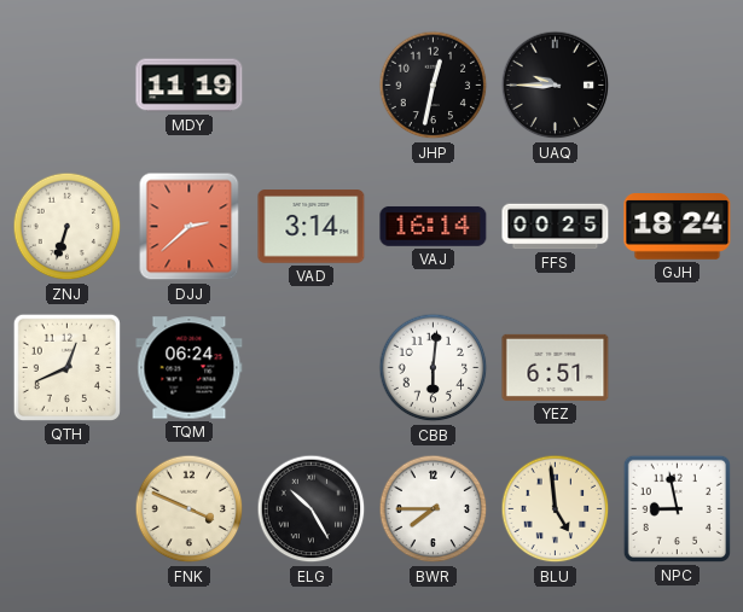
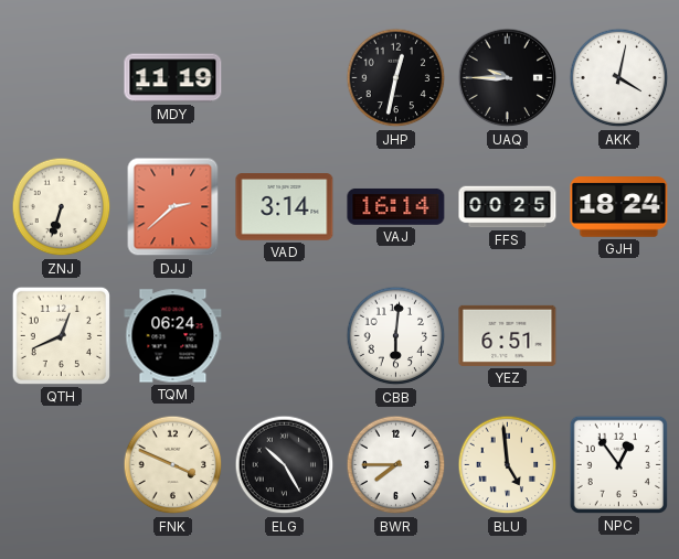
AKK: none -> 4:02
NPC: 8:58 -> 12:54
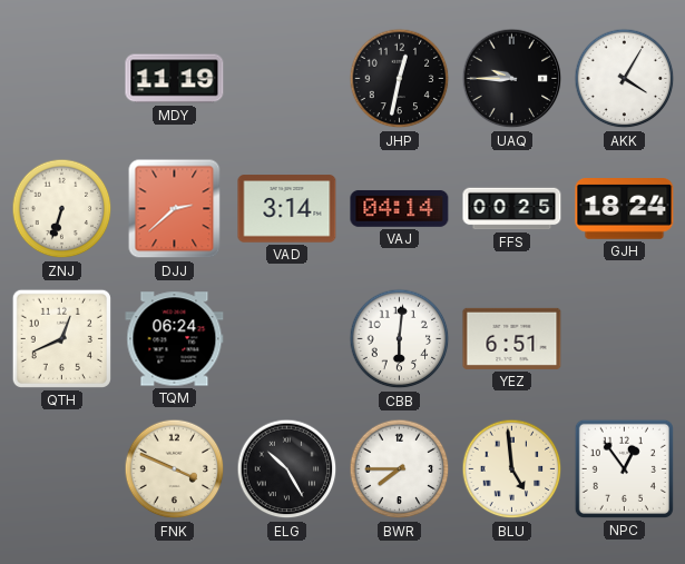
AKK: 4:02 -> 4:05
VAJ: 16:14 -> 04:14
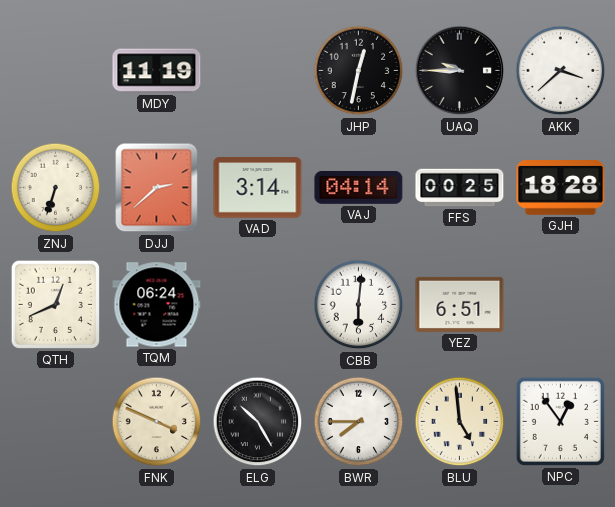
AKK: 4:05 -> 3:38
GJH: 18:24 -> 18:28
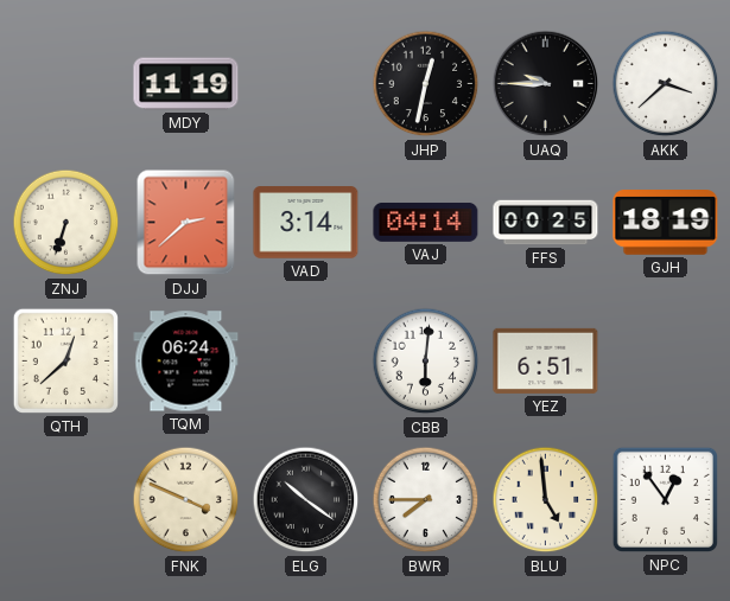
GJH: 18:28 -> 18:19
QTH: 12:41 -> 12:38
ELG: 10:25 -> 10:21
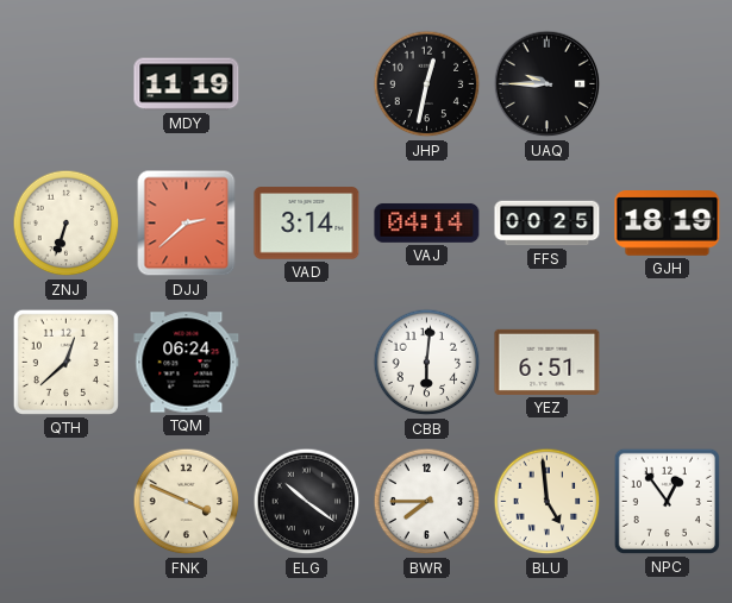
AKK: 3:38 -> none
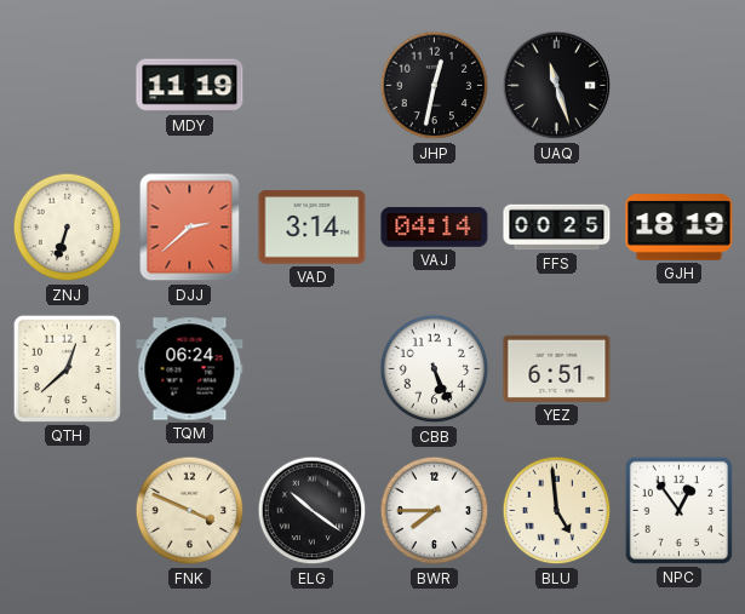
UAQ: 9:45 -> 11:27
CBB: 6:01 -> 5:26
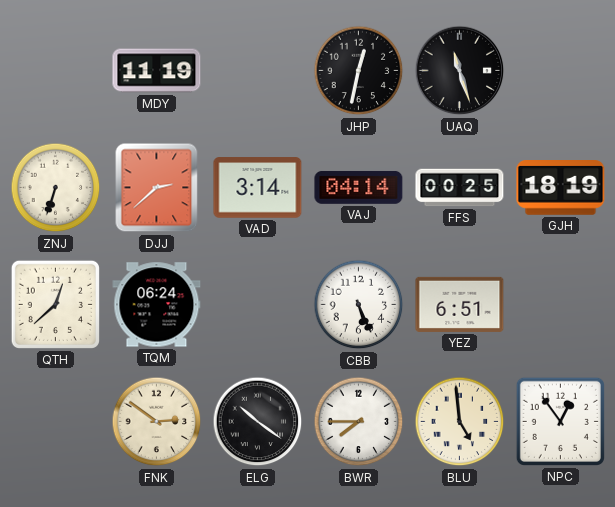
FNK: 3:49 -> 2:51
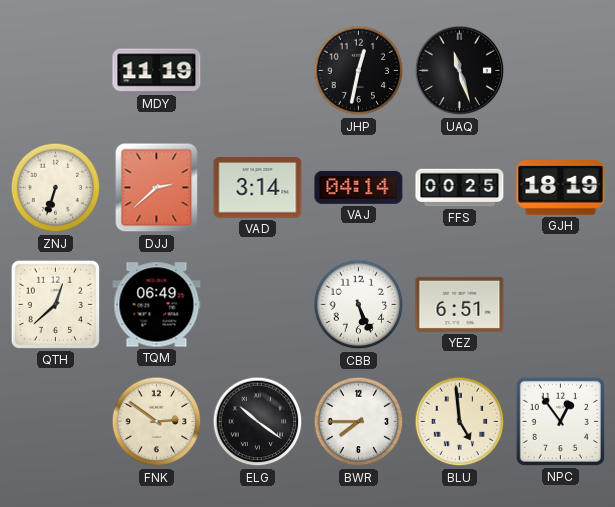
TQM: 06:24 -> 06:49
